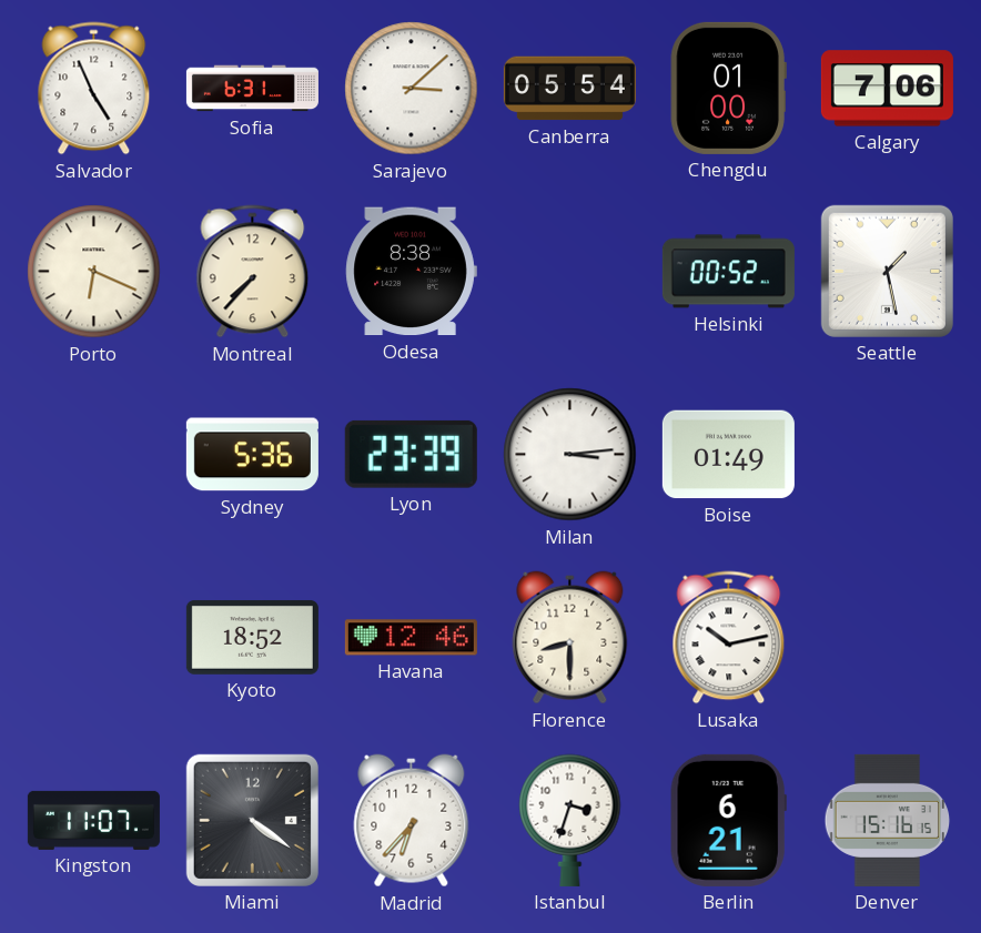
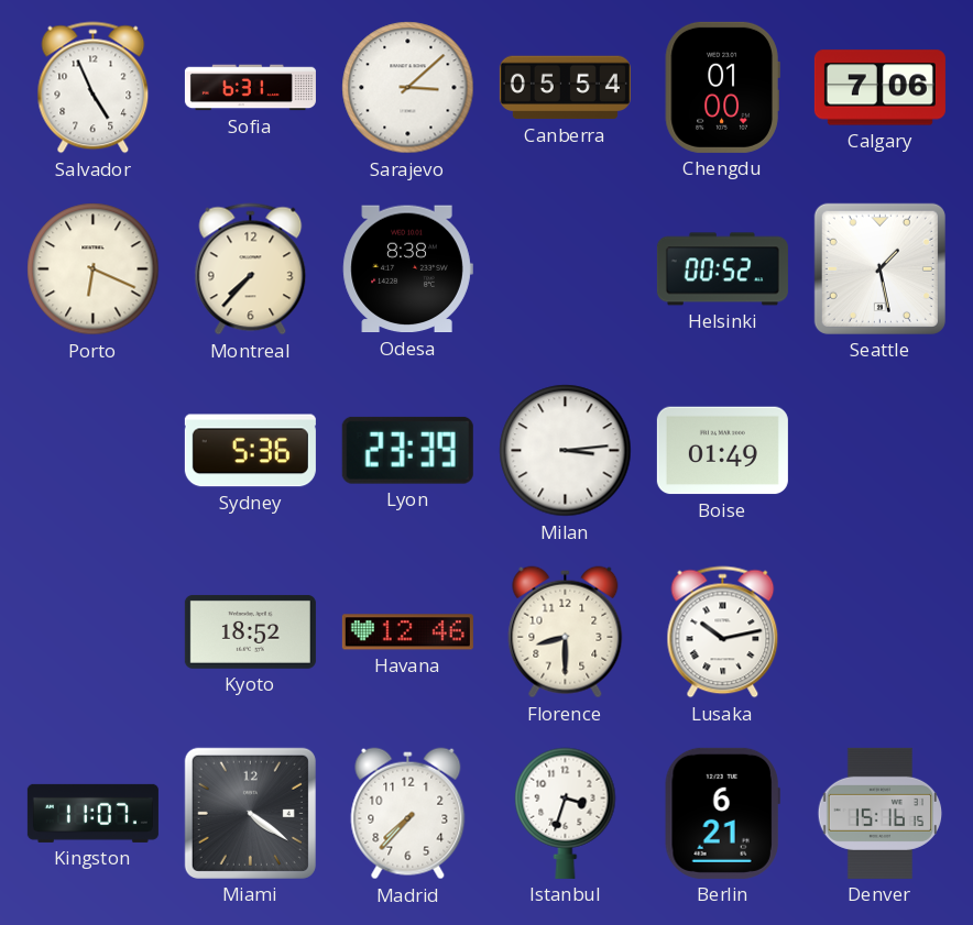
Madrid: 6:37 -> 7:37
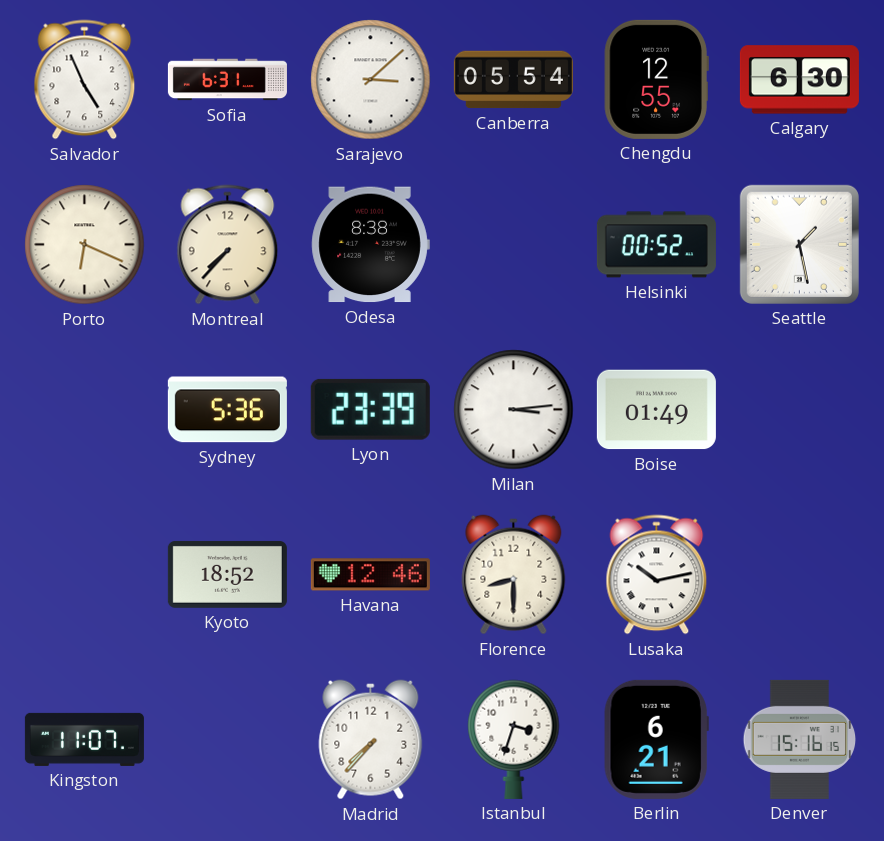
Chengdu: 01:00 -> 12:55
Calgary: 7:06 -> 6:30
Miami: 4:21 -> none
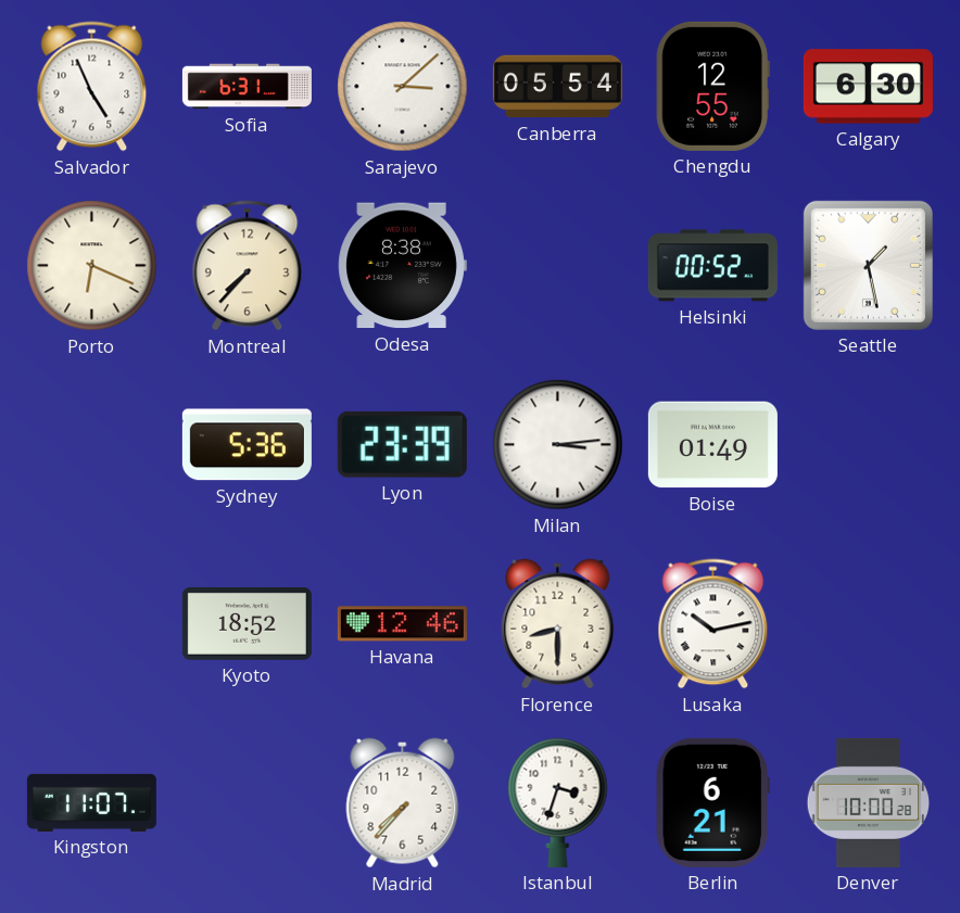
Denver: 15:16 -> 10:00
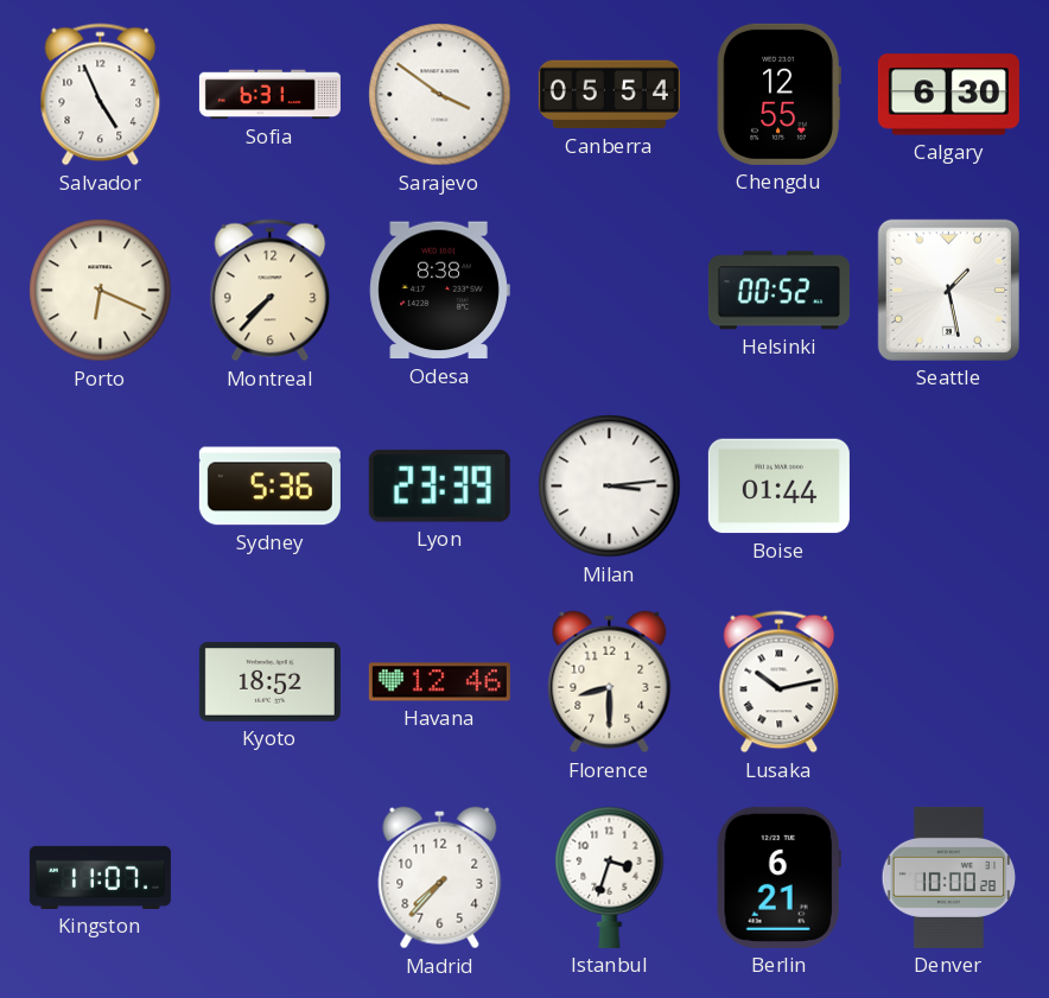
Sarajevo: 3:08 -> 3:51
Boise: 01:49 -> 01:44
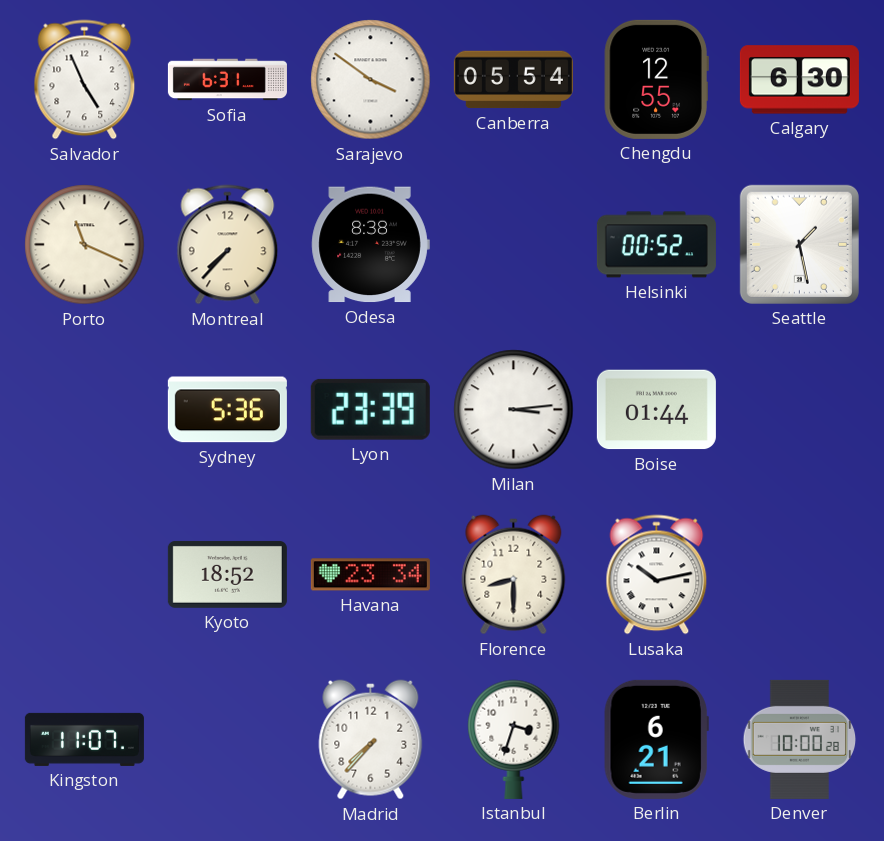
Porto: 6:19 -> 11:19
Havana: 12:46 -> 23:34
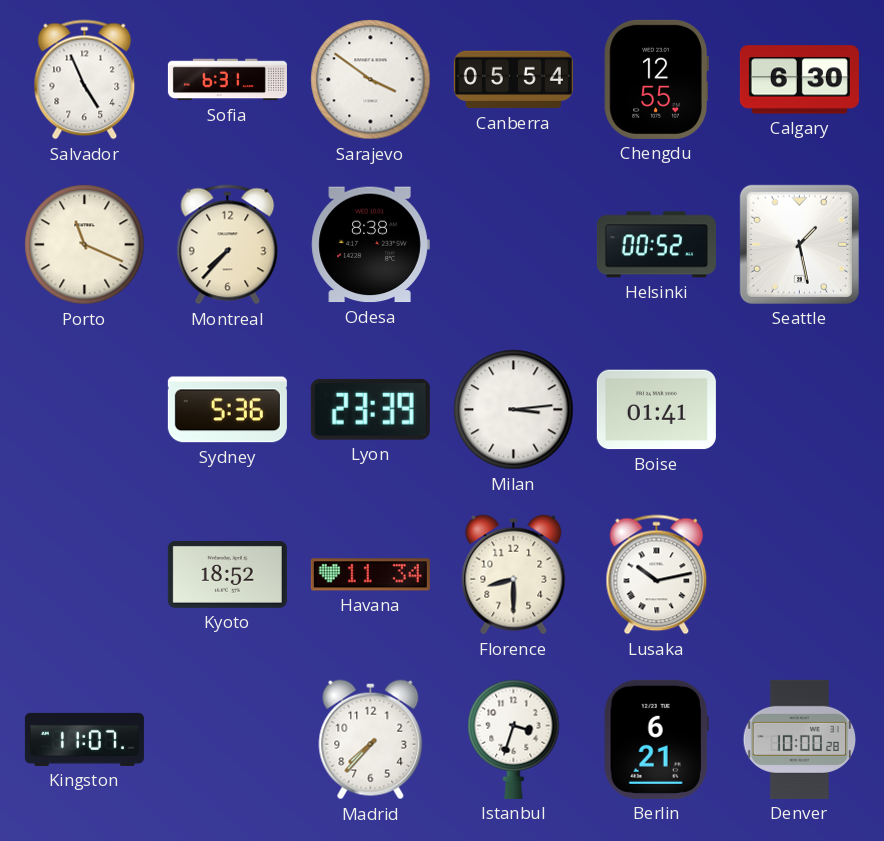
Boise: 01:44 -> 01:41
Havana: 23:34 -> 11:34
